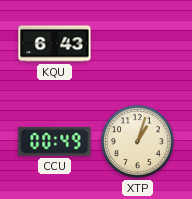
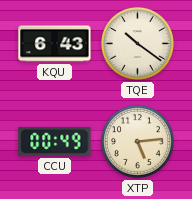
TQE: none -> 10:21
XTP: 1:03 -> 5:14
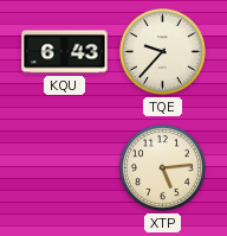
TQE: 10:21 -> 9:37
CCU: 00:49 -> none
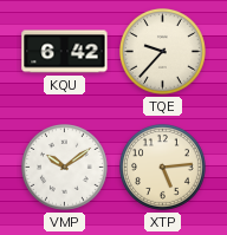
KQU: 6:43 -> 6:42
VMP: none -> 10:09
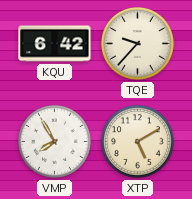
VMP: 10:09 -> 7:55
XTP: 5:14 -> 5:10
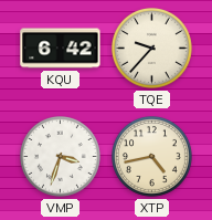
VMP: 7:55 -> 3:33
XTP: 5:10 -> 4:43
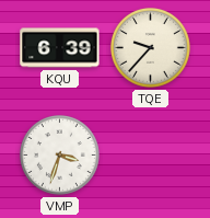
KQU: 6:42 -> 6:39
XTP: 4:43 -> none
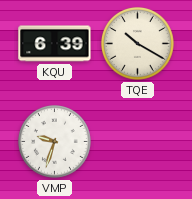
TQE: 9:37 -> 10:20
VMP: 3:33 -> 9:33
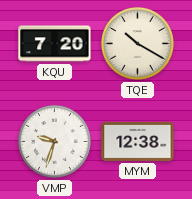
KQU: 6:39 -> 7:20
MYM: none -> 12:38
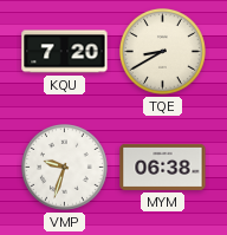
TQE: 10:20 -> 8:40
MYM: 12:38 -> 06:38
